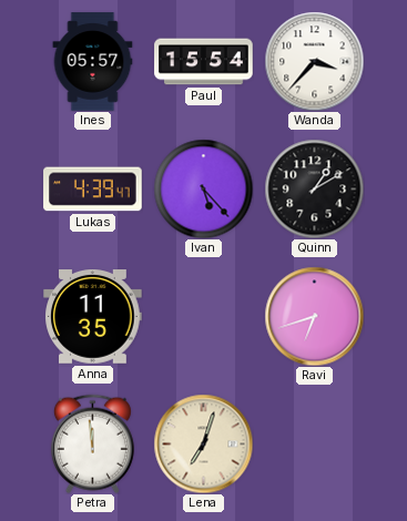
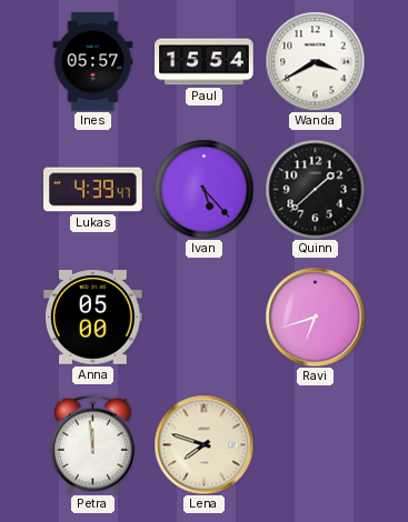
Wanda: 3:37 -> 3:40
Quinn: 1:10 -> 1:38
Anna: 11:35 -> 05:00
Lena: 7:03 -> 7:48
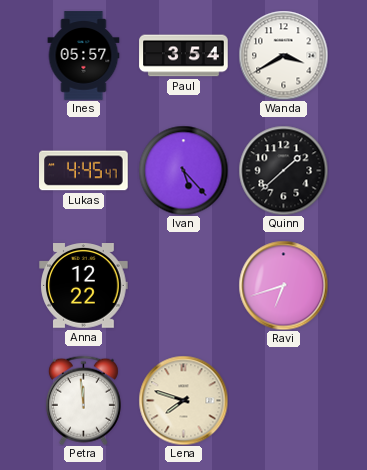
Paul: 15:54 -> 3:54
Lukas: 4:39 -> 4:45
Anna: 05:00 -> 12:22
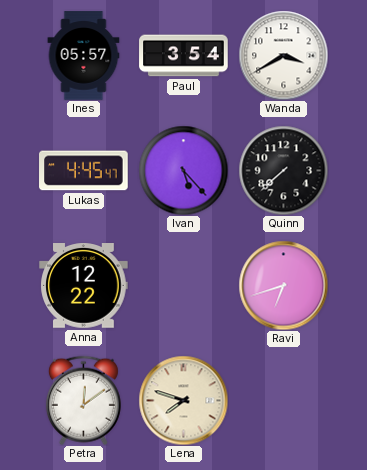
Quinn: 1:38 -> 7:38
Petra: 11:59 -> 12:09
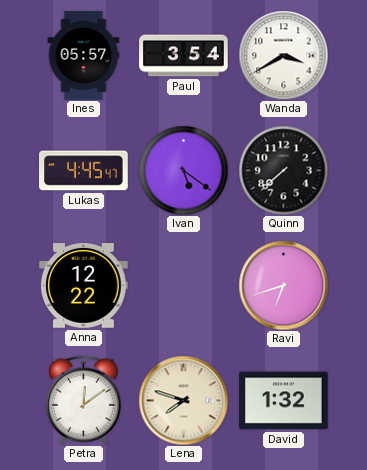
Ivan: 5:23 -> 5:21
David: none -> 1:32
